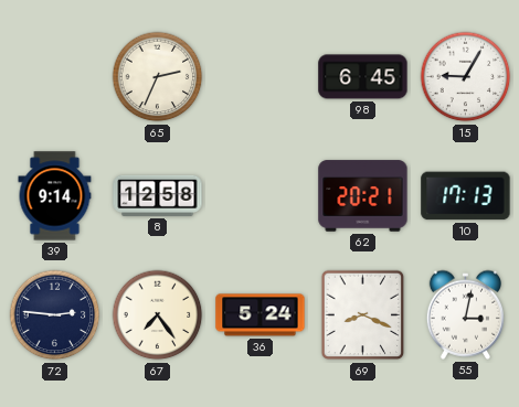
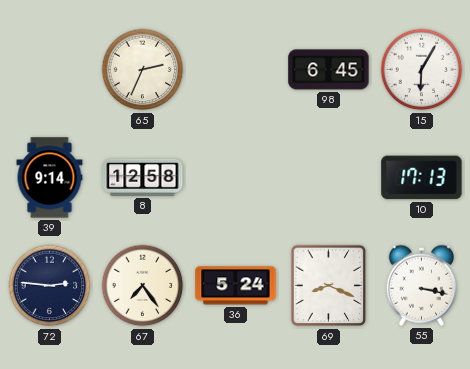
15: 9:05 -> 6:05
62: 20:21 -> none
55: 3:02 -> 3:17
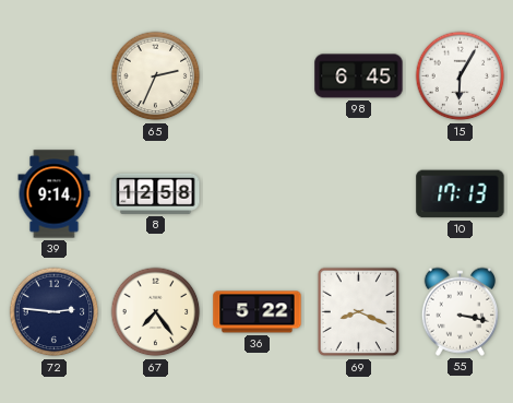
36: 5:24 -> 5:22
